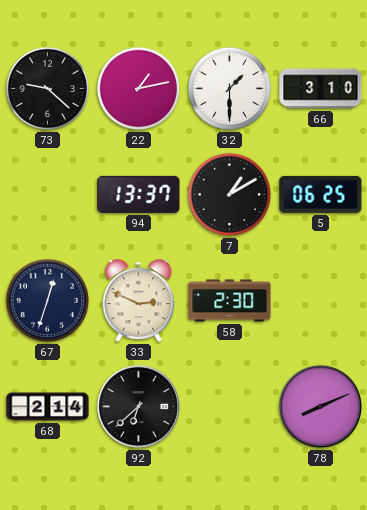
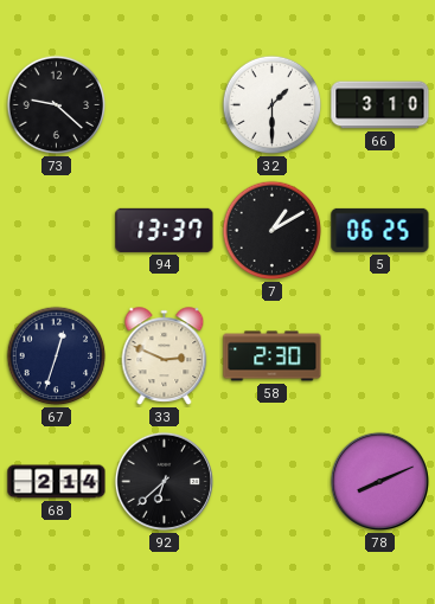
22: 1:13 -> none
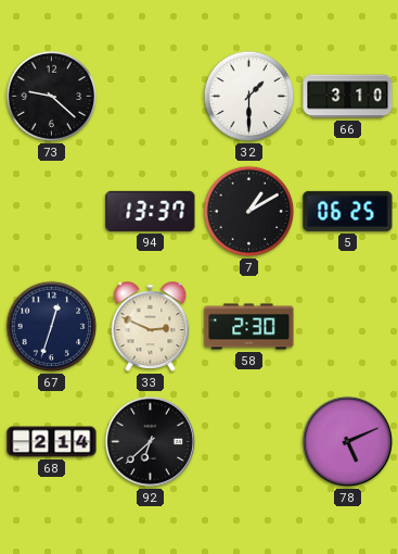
78: 8:11 -> 5:11
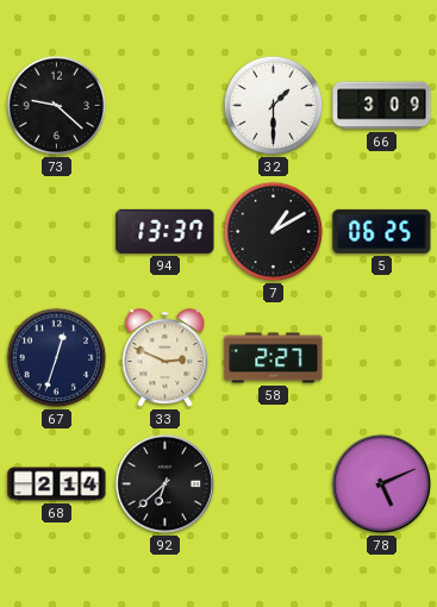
66: 3:10 -> 3:09
58: 2:30 -> 2:27
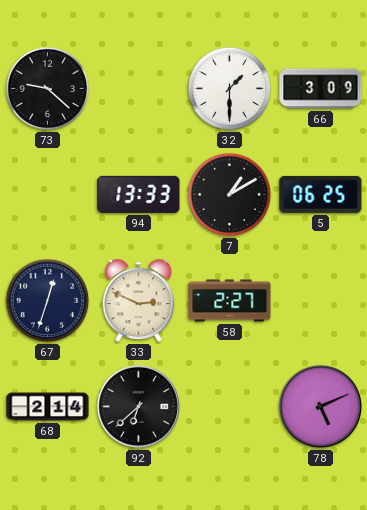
94: 13:37 -> 13:33
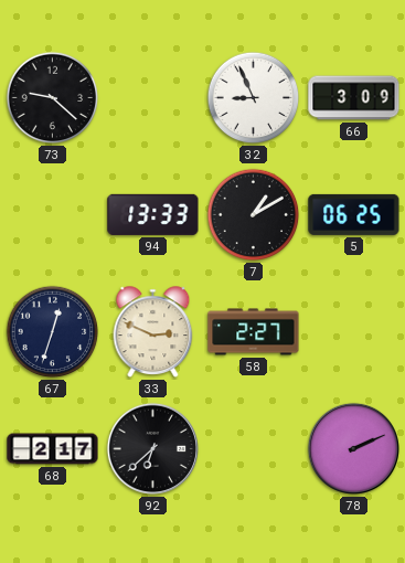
32: 1:30 -> 8:56
68: 2:14 -> 2:17
78: 5:11 -> 2:11
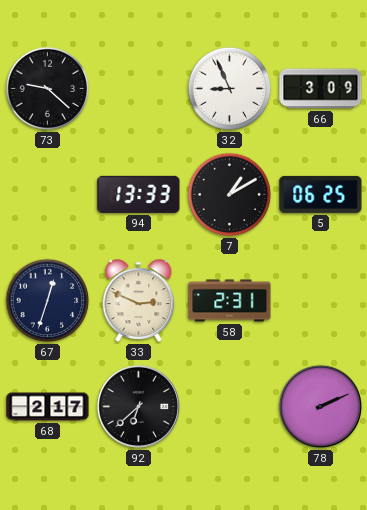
58: 2:27 -> 2:31
